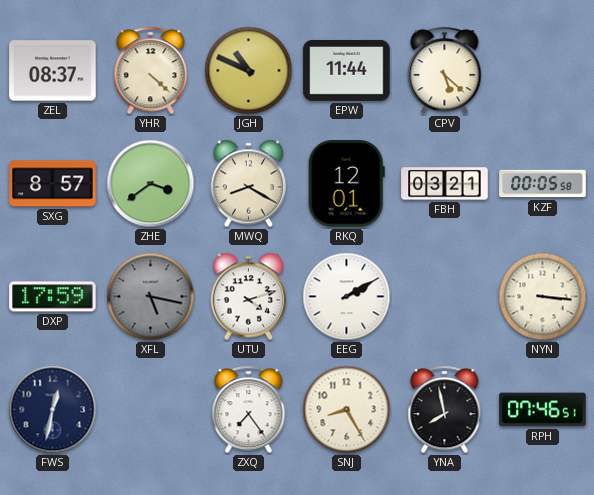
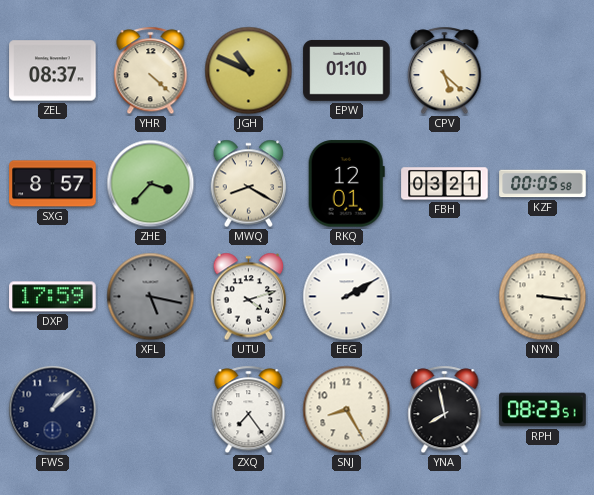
EPW: 11:44 -> 01:10
ZHE: 3:39 -> 3:37
FWS: 12:32 -> 1:08
RPH: 07:46 -> 08:23
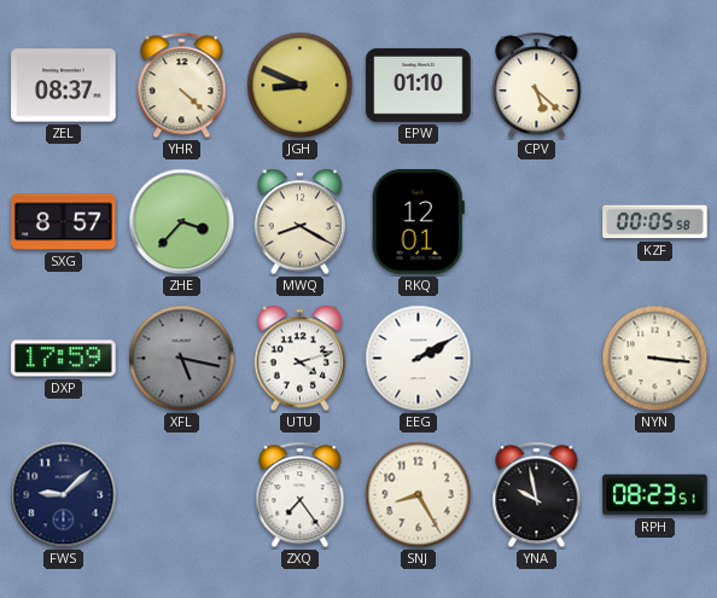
JGH: 10:49 -> 8:49
FBH: 03:21 -> none
FWS: 1:08 -> 9:08
YNA: 7:58 -> 9:58
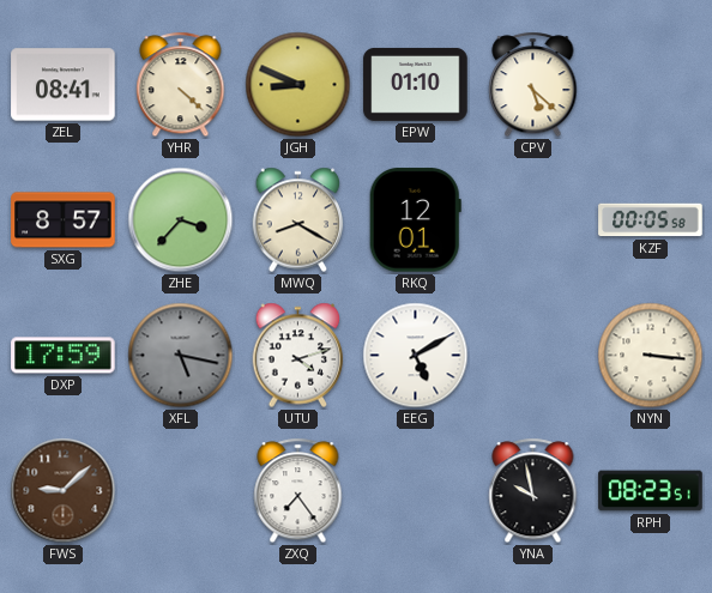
ZEL: 08:37 -> 08:41
EEG: 2:10 -> 5:10
FWS dial: navy -> brown
SNJ: 8:25 -> none
